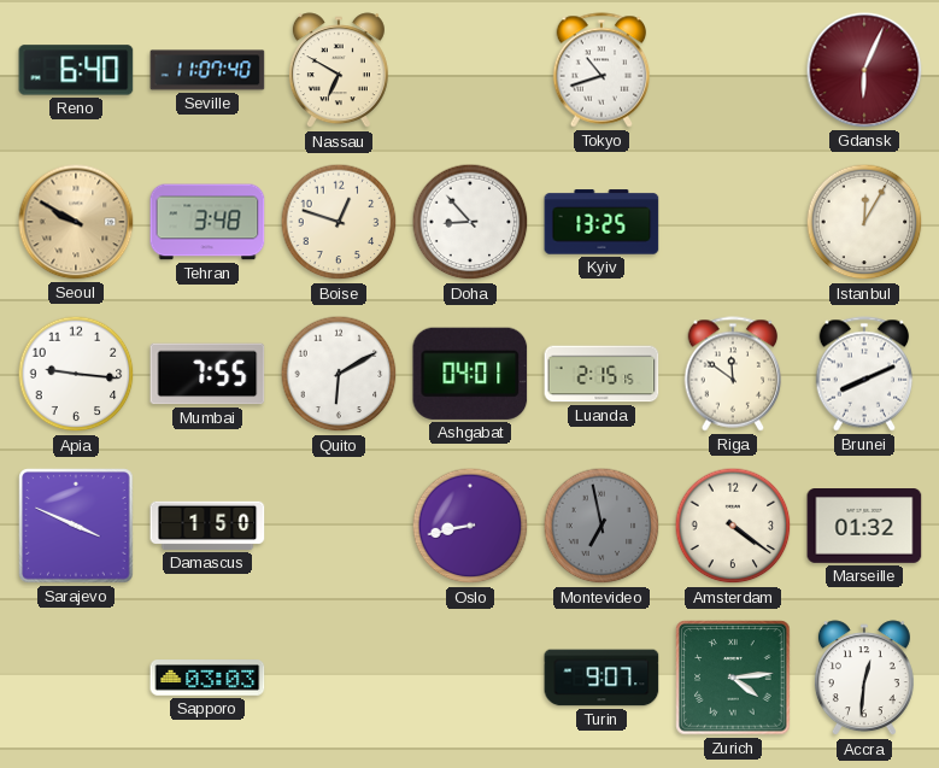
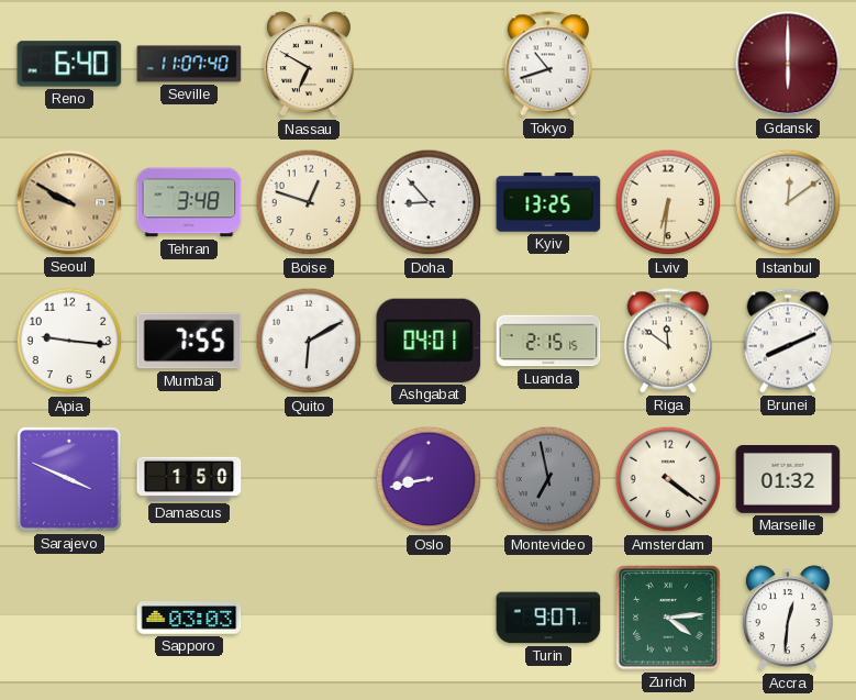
Gdansk: 6:04 -> 6:00
Lviv: none -> 6:31
Istanbul: 12:05 -> 12:09
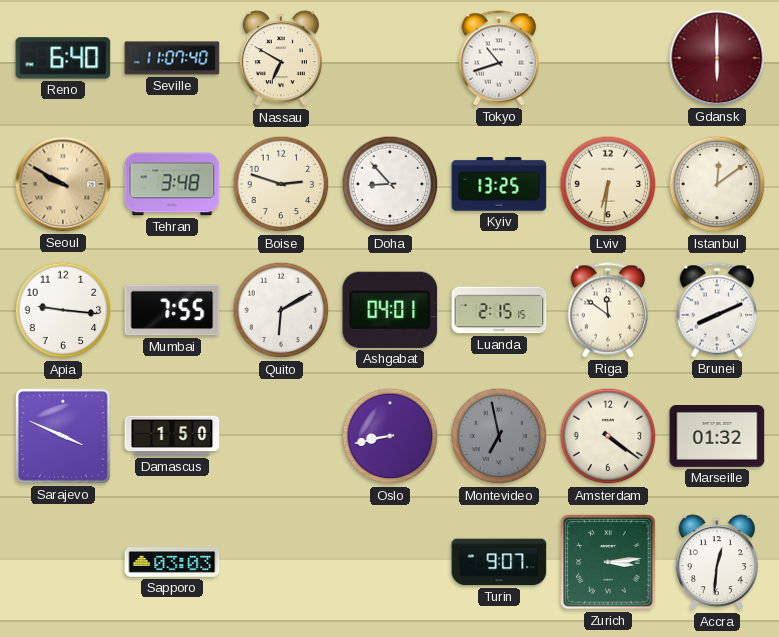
Boise: 12:48 -> 2:48
Zurich: 4:14 -> 3:14
